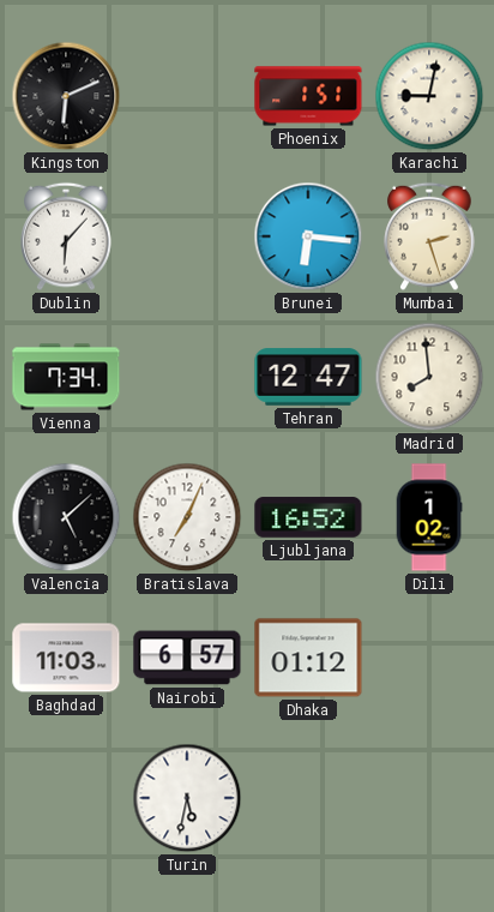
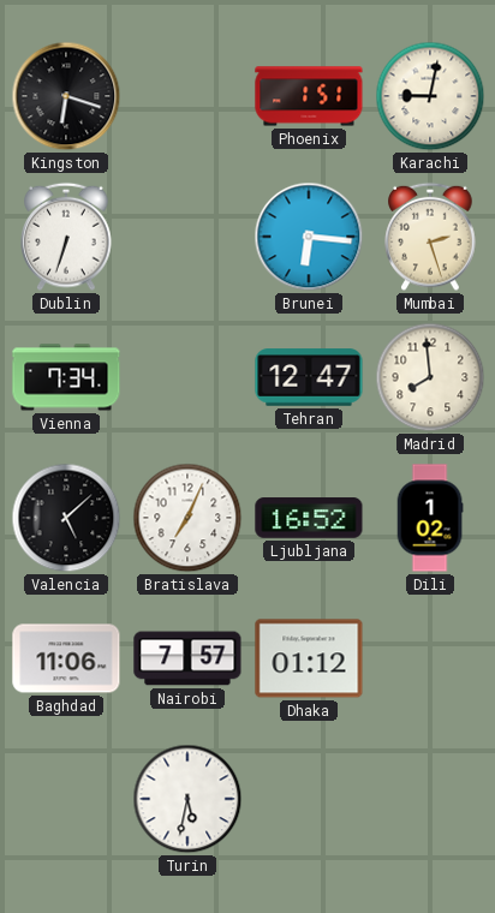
Kingston: 6:11 -> 6:18
Dublin: 6:07 -> 6:33
Baghdad: 11:03 -> 11:06
Nairobi: 6:57 -> 7:57
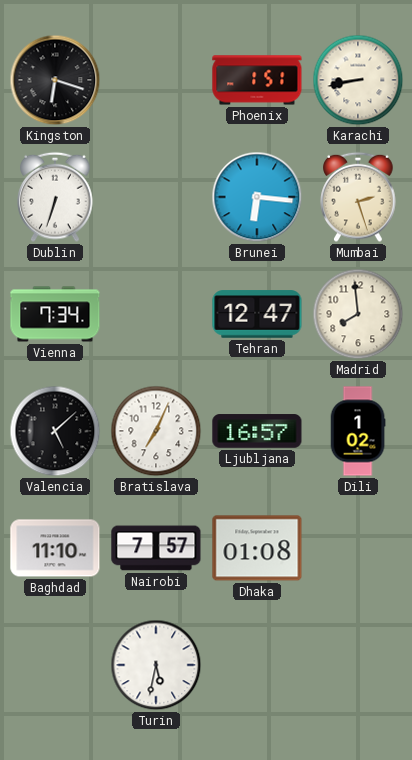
Karachi: 9:02 -> 8:43
Ljubljana: 16:52 -> 16:57
Baghdad: 11:06 -> 11:10
Dhaka: 01:12 -> 01:08
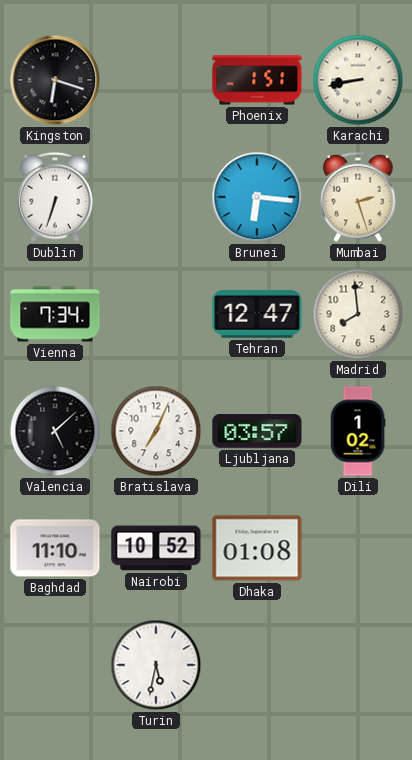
Ljubljana: 16:57 -> 03:57
Nairobi: 7:57 -> 10:52
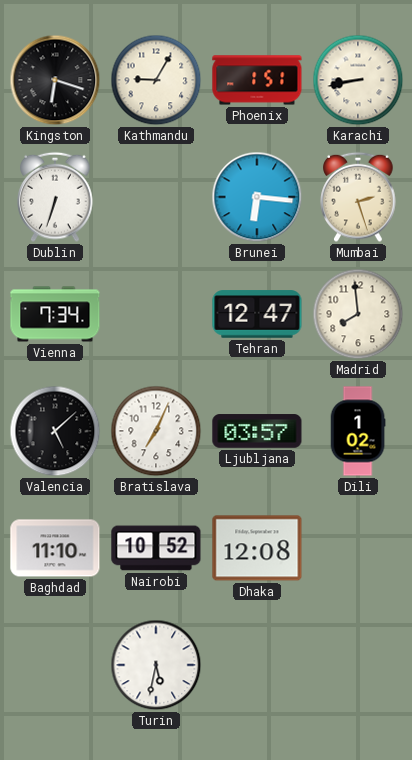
Kathmandu: none -> 9:05
Dhaka: 01:08 -> 12:08
